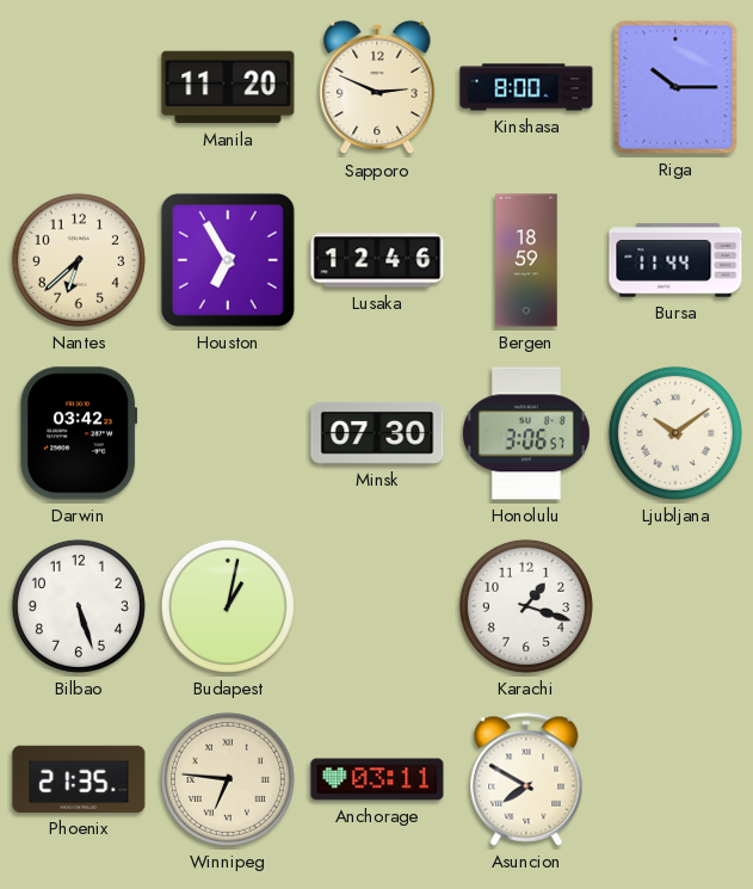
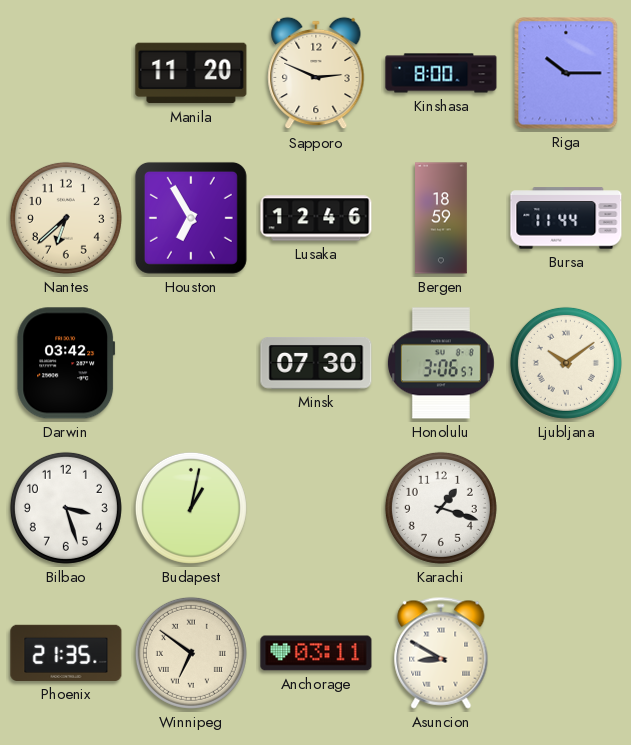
Bilbao: 5:27 -> 3:27
Winnipeg: 6:46 -> 6:51
Asuncion: 7:50 -> 8:50
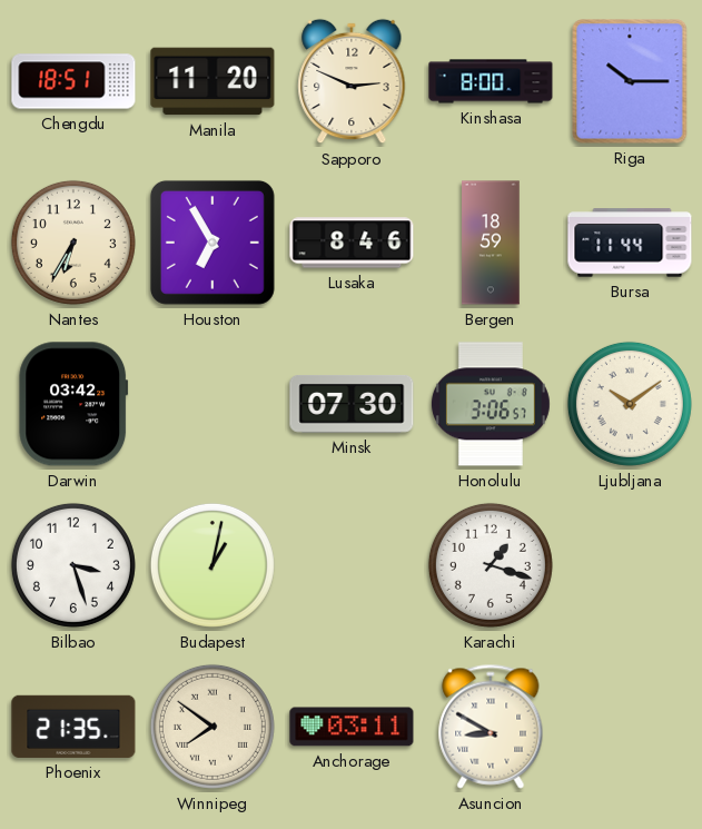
Chengdu: none -> 18:51
Nantes: 6:38 -> 6:35
Lusaka: 12:46 -> 8:46
Winnipeg: 6:51 -> 7:51
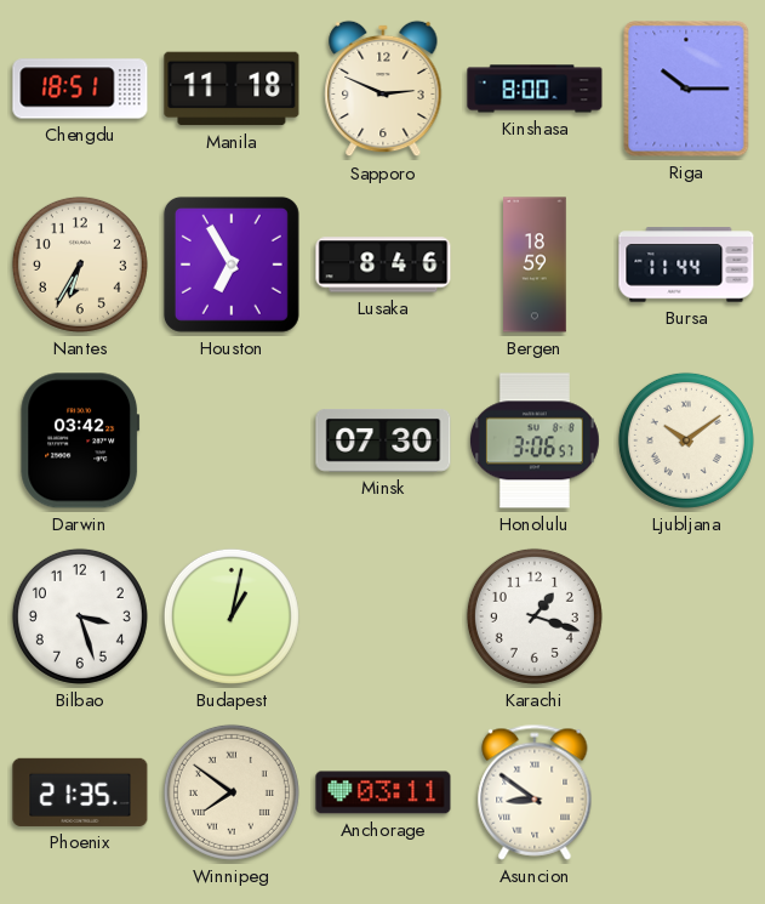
Manila: 11:20 -> 11:18
Asuncion: 8:50 -> 8:51
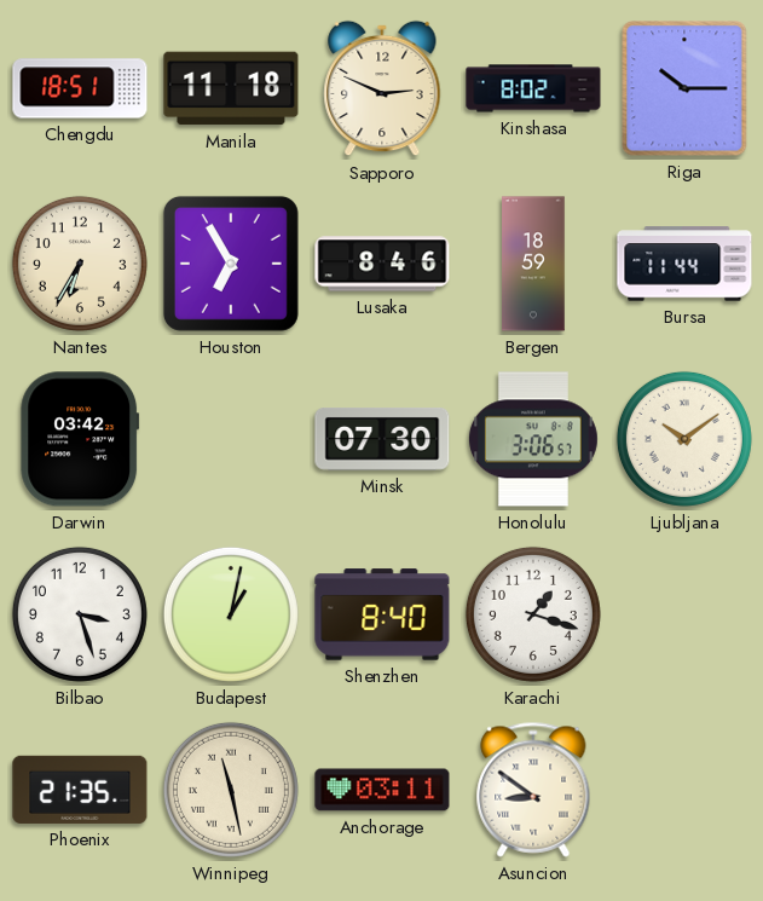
Kinshasa: 8:00 -> 8:02
Shenzhen: none -> 8:40
Winnipeg: 7:51 -> 11:28
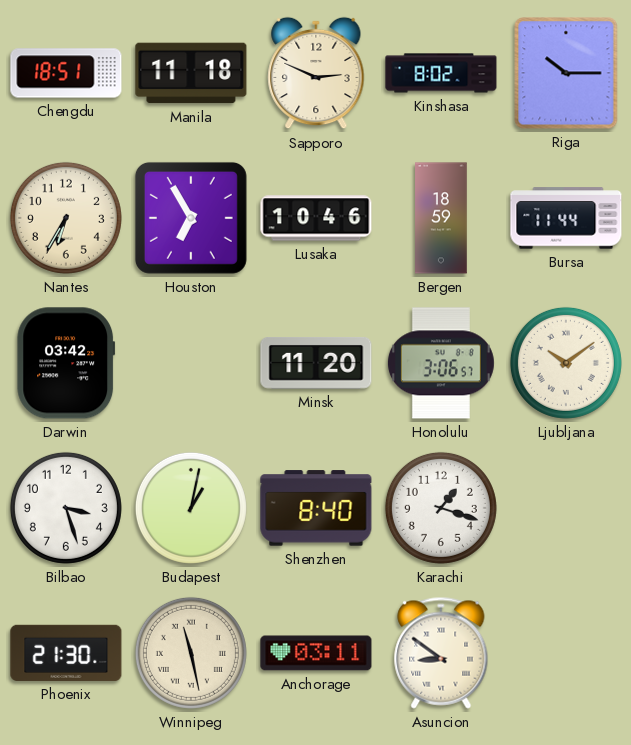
Lusaka: 8:46 -> 10:46
Minsk: 07:30 -> 11:20
Phoenix: 21:35 -> 21:30
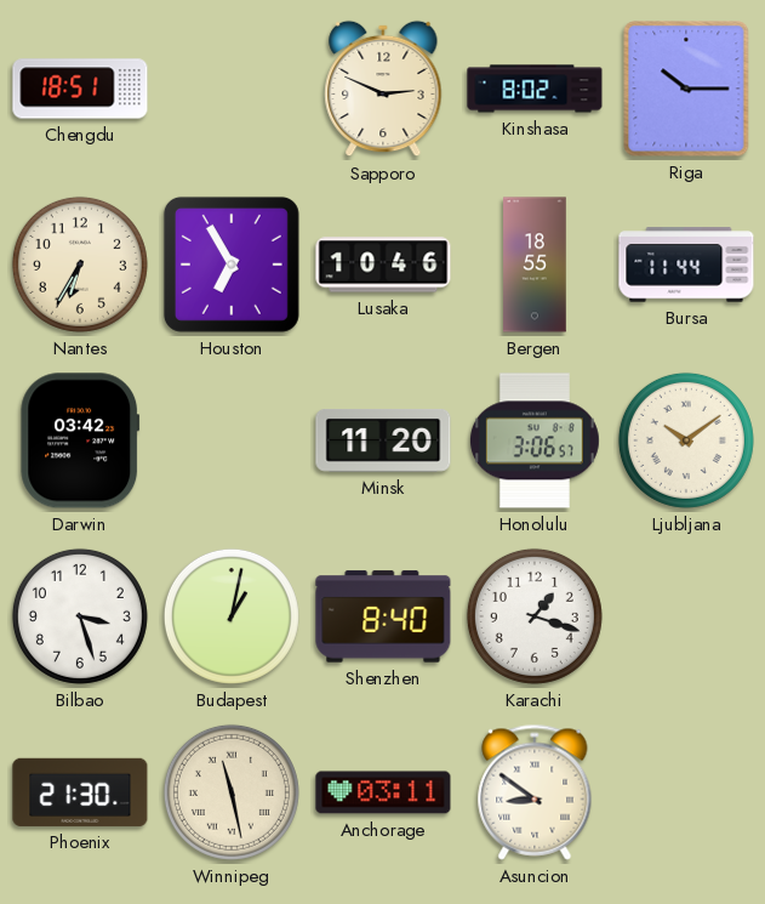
Manila: 11:18 -> none
Bergen: 18:59 -> 18:55
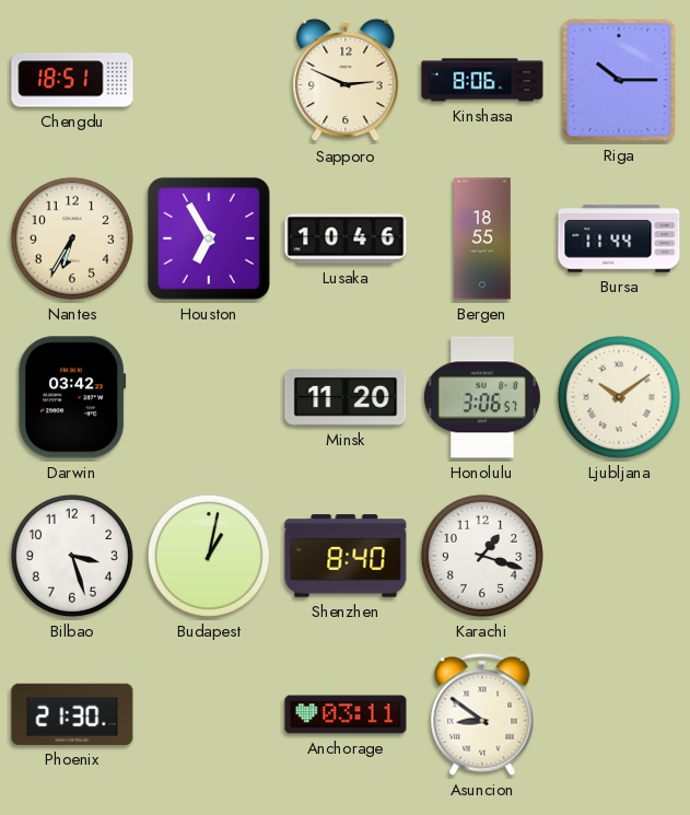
Kinshasa: 8:02 -> 8:06
Winnipeg: 11:28 -> none
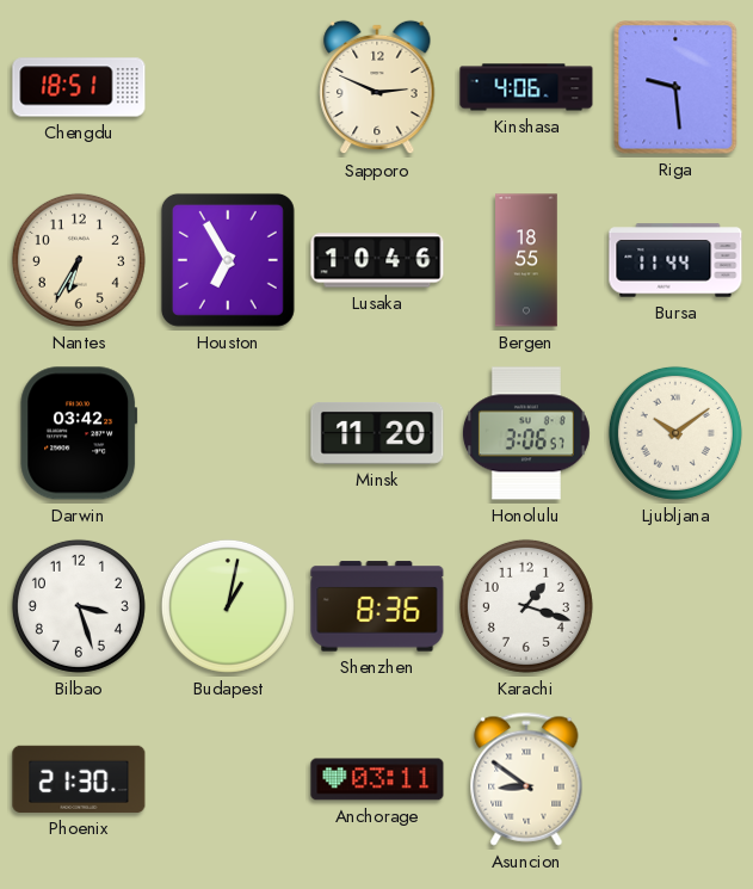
Kinshasa: 8:06 -> 4:06
Riga: 10:15 -> 9:29
Shenzhen: 8:40 -> 8:36
